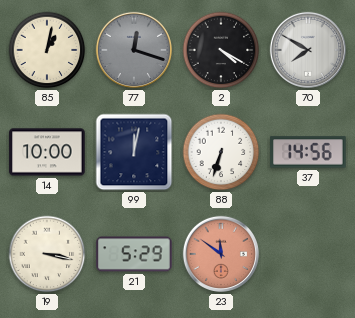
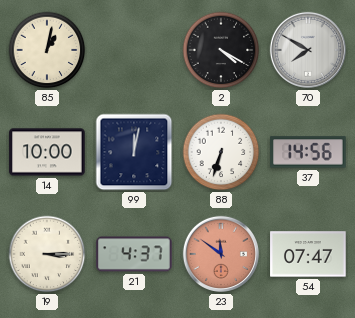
77: 12:18 -> none
19: 3:17 -> 3:15
21: 5:29 -> 4:37
54: none -> 07:47
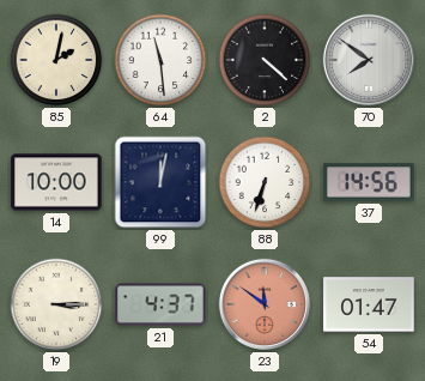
85: 1:02 -> 2:02
64: none -> 11:29
2: 4:20 -> 4:22
70: 7:50 -> 7:51
54: 07:47 -> 01:47
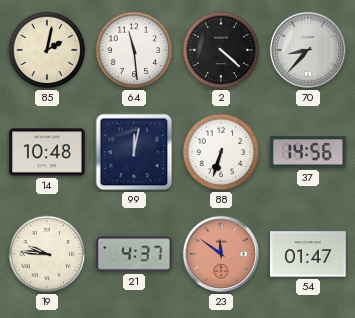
70: 7:51 -> 8:37
14: 10:00 -> 10:48
19: 3:15 -> 9:46
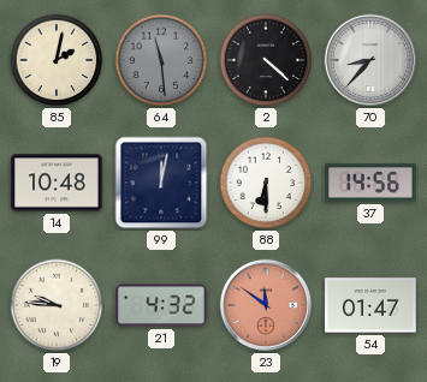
64 dial: white -> grey
88: 6:33 -> 6:30
21: 4:37 -> 4:32
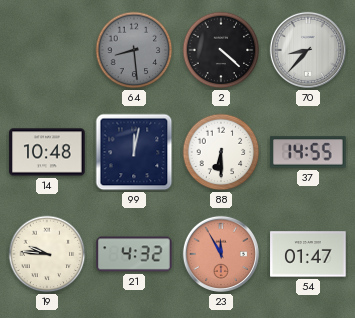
85: 2:02 -> none
64: 11:29 -> 8:29
37: 14:56 -> 14:55
23: 11:51 -> 11:55
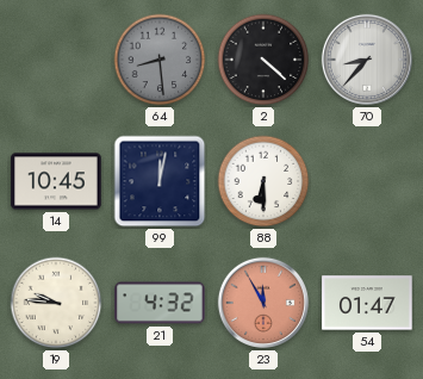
14: 10:48 -> 10:45
37: 14:55 -> none
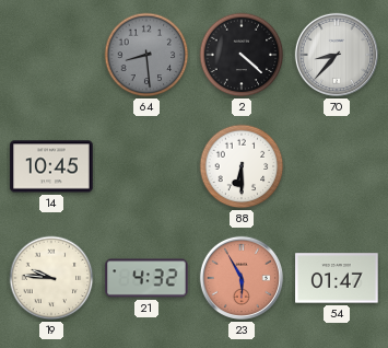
99: 12:02 -> none
23: 11:55 -> 5:55
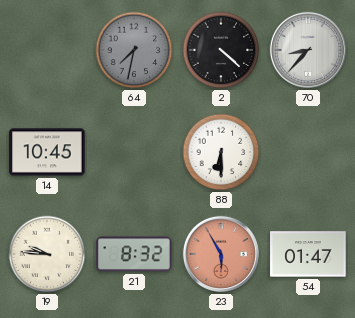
64: 8:29 -> 7:32
21: 4:32 -> 8:32
